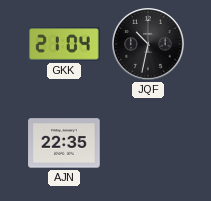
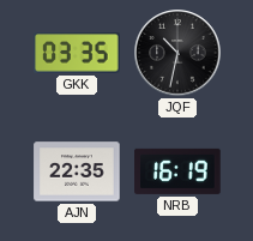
GKK: 21:04 -> 03:35
NRB: none -> 16:19
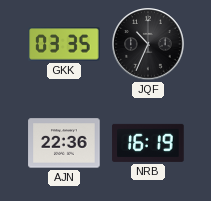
JQF: 10:32 -> 10:34
AJN: 22:35 -> 22:36
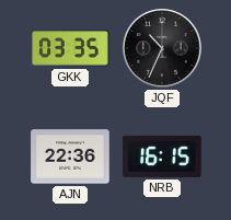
NRB: 16:19 -> 16:15
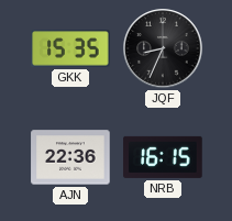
GKK: 03:35 -> 15:35
JQF: 10:34 -> 8:34
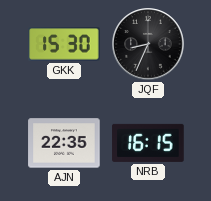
GKK: 15:35 -> 15:30
AJN: 22:36 -> 22:35
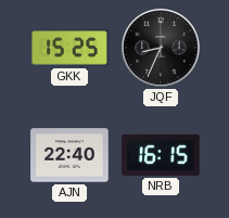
GKK: 15:30 -> 15:25
AJN: 22:35 -> 22:40
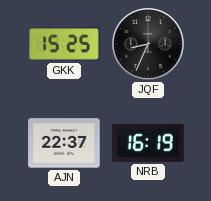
AJN: 22:40 -> 22:37
NRB: 16:15 -> 16:19
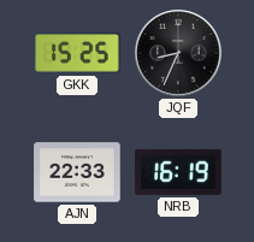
AJN: 22:37 -> 22:33
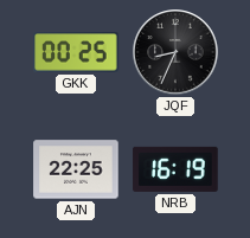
GKK: 15:25 -> 00:25
AJN: 22:33 -> 22:25
